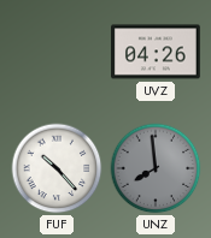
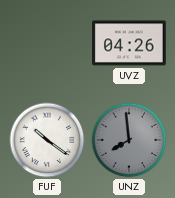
FUF: 10:23 -> 10:21
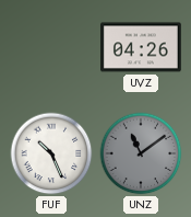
FUF: 10:21 -> 10:26
UNZ: 7:59 -> 11:09
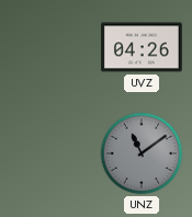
FUF: 10:26 -> none
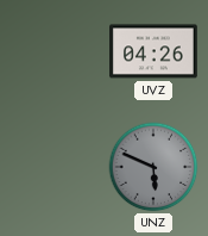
UNZ: 11:09 -> 5:49
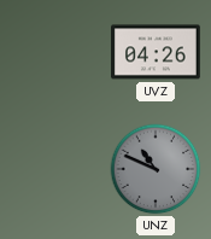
UNZ: 5:49 -> 10:49
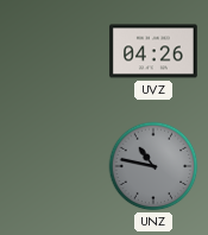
UNZ: 10:49 -> 10:47
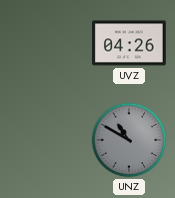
UNZ: 10:47 -> 10:50
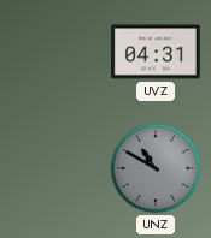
UVZ: 04:26 -> 04:31
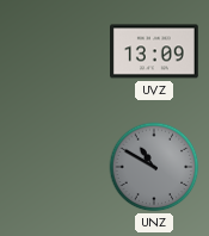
UVZ: 04:31 -> 13:09
